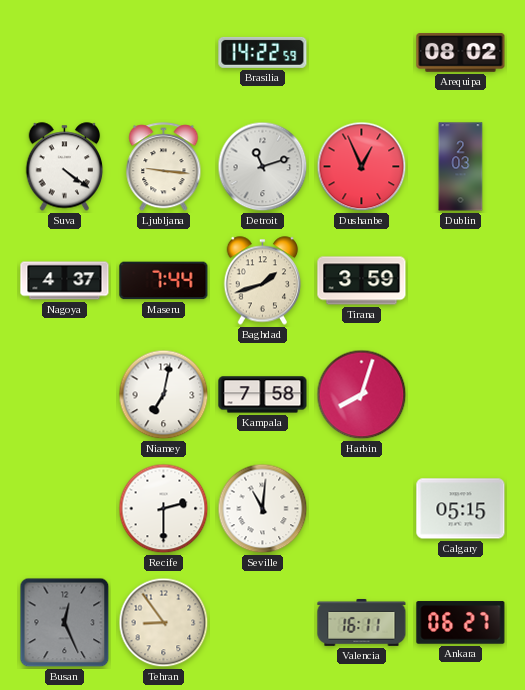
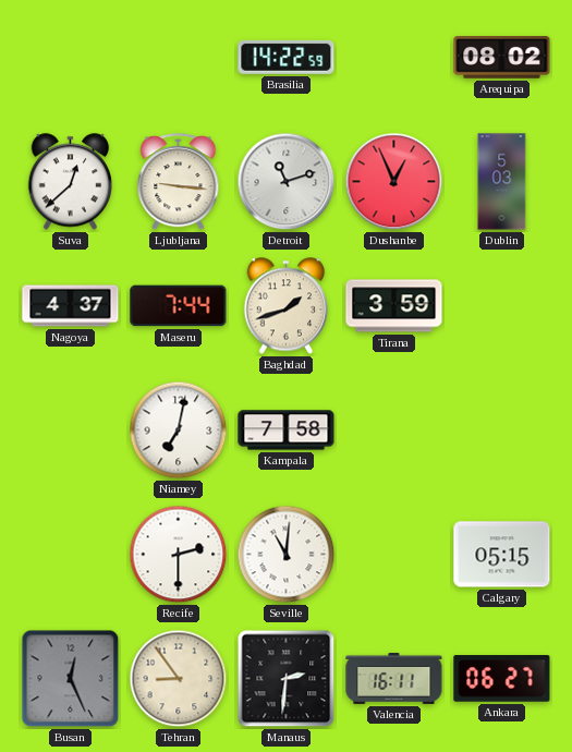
Suva: 4:21 -> 12:38
Dublin: 2:03 -> 5:03
Harbin: 8:03 -> none
Manaus: none -> 2:31
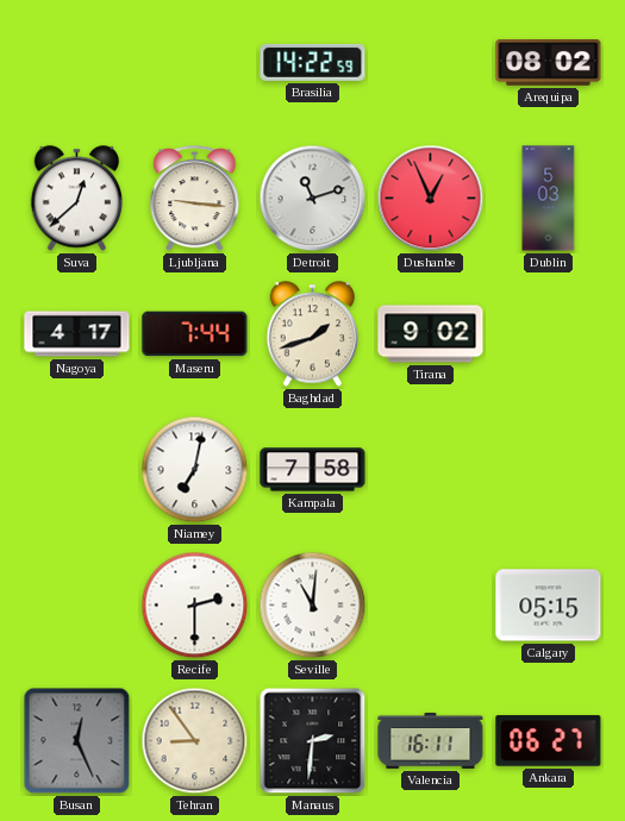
Nagoya: 4:37 -> 4:17
Tirana: 3:59 -> 9:02
